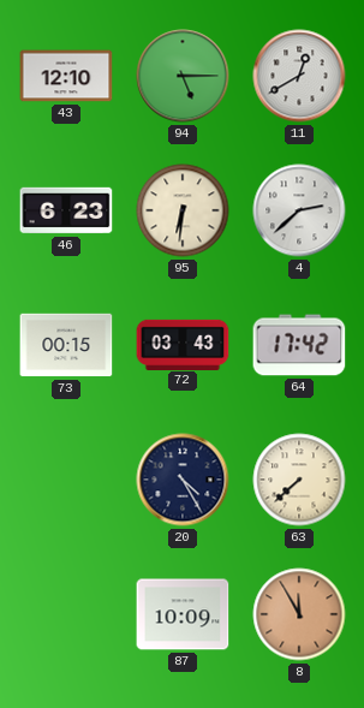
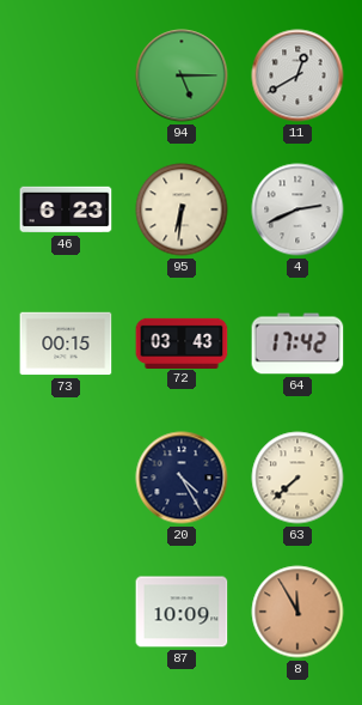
43: 12:10 -> none
4: 2:38 -> 2:41
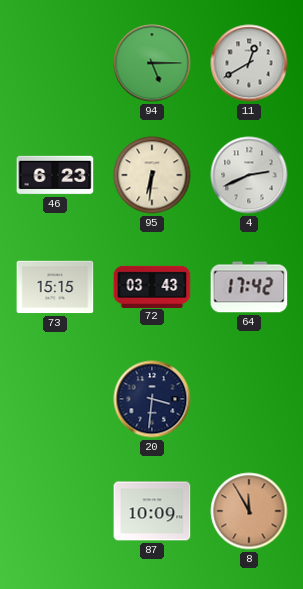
73: 00:15 -> 15:15
20: 4:25 -> 3:31
63: 7:38 -> none
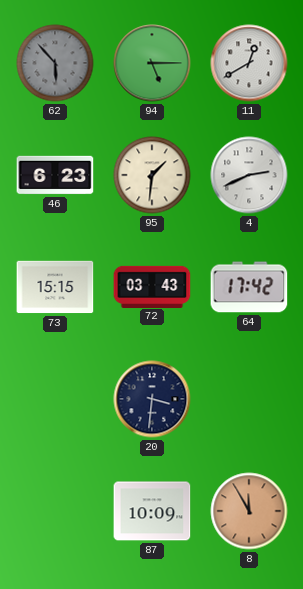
62: none -> 5:53
95: 6:31 -> 1:31
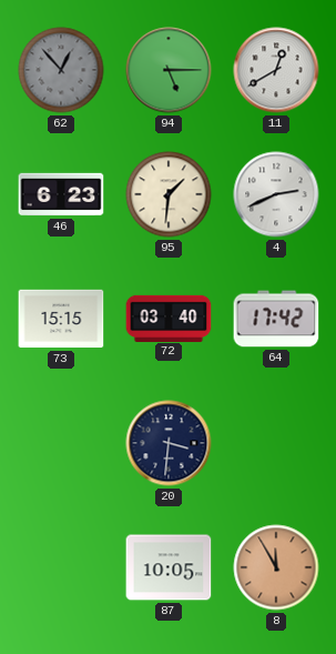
62: 5:53 -> 12:53
72: 03:43 -> 03:40
87: 10:09 -> 10:05
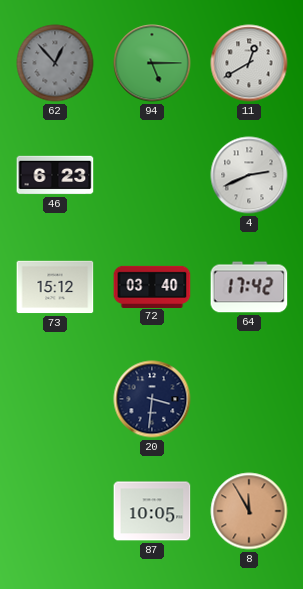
95: 1:31 -> none
73: 15:15 -> 15:12
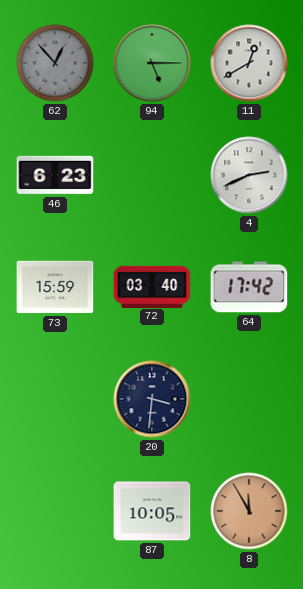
73: 15:12 -> 15:59
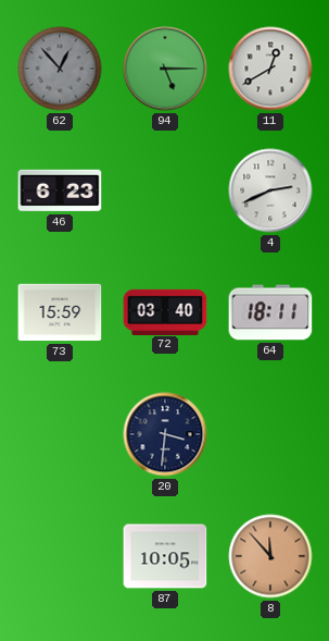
64: 17:42 -> 18:11
8: 11:55 -> 11:53
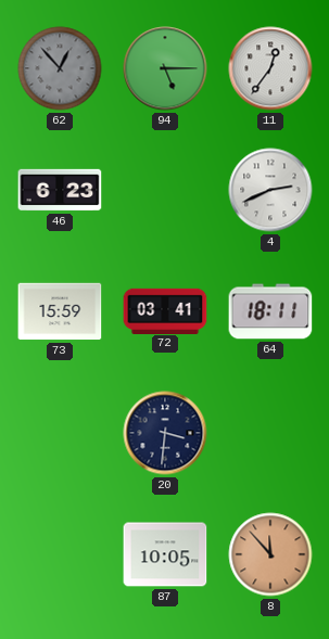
11: 12:40 -> 12:36
72: 03:40 -> 03:41
